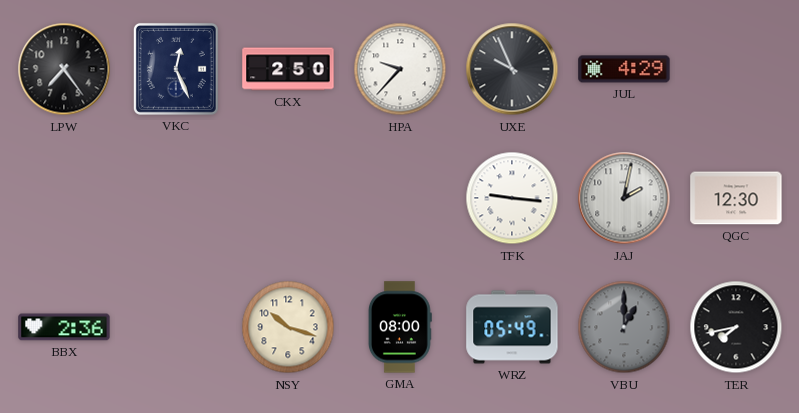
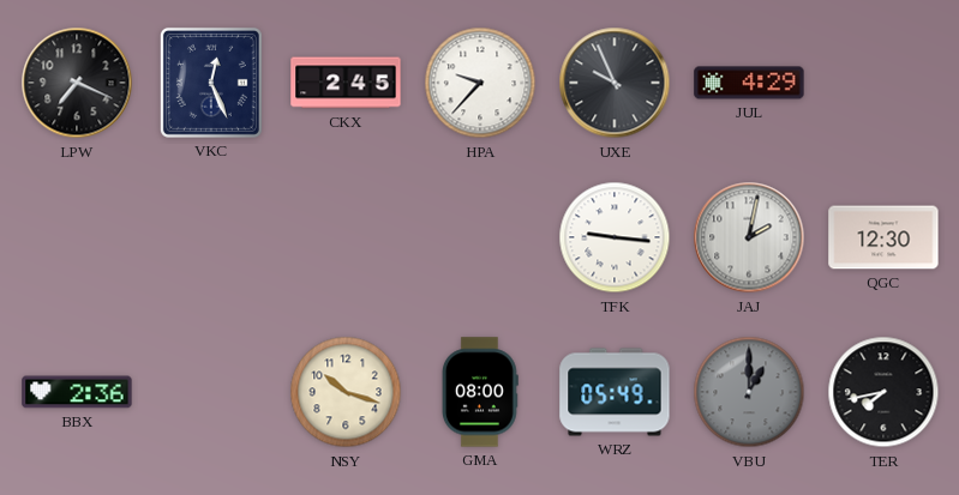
LPW: 7:24 -> 7:19
CKX: 2:50 -> 2:45
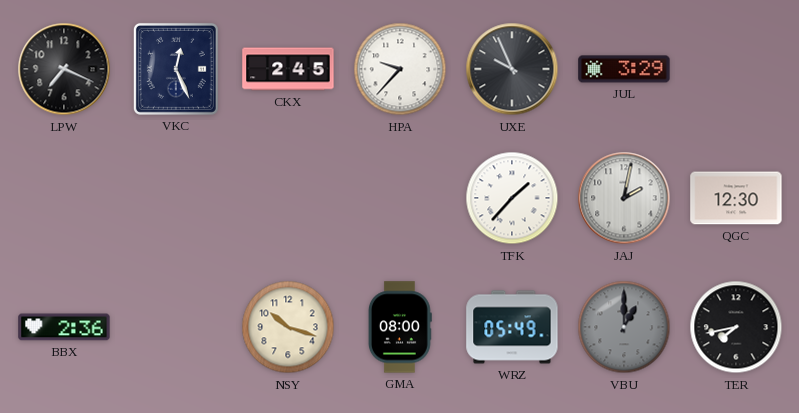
JUL: 4:29 -> 3:29
TFK: 9:16 -> 1:37
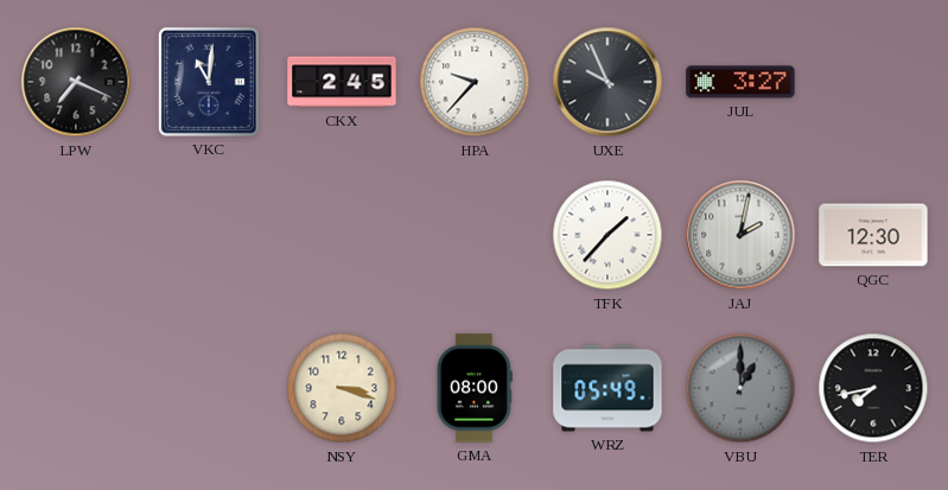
VKC: 12:26 -> 11:01
JUL: 3:29 -> 3:27
BBX: 2:36 -> none
NSY: 10:18 -> 3:18
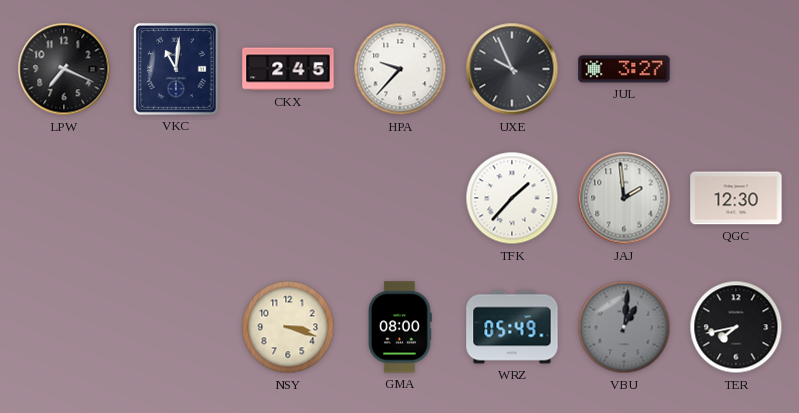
JAJ: 2:02 -> 1:59
VBU: 1:00 -> 1:01
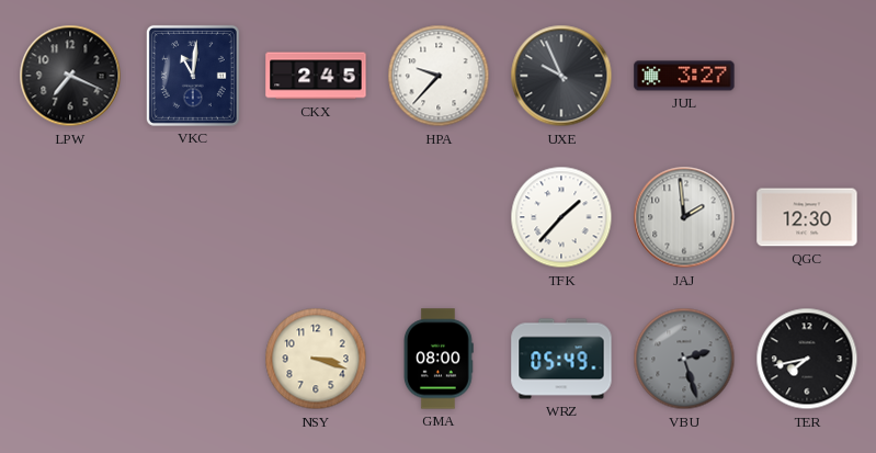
VBU: 1:01 -> 2:27
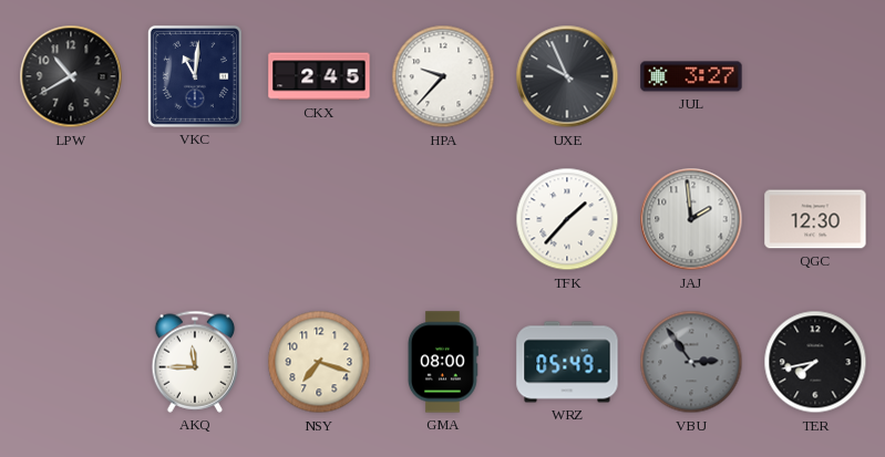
LPW: 7:19 -> 10:40
AKQ: none -> 11:45
NSY: 3:18 -> 7:18
VBU: 2:27 -> 2:54
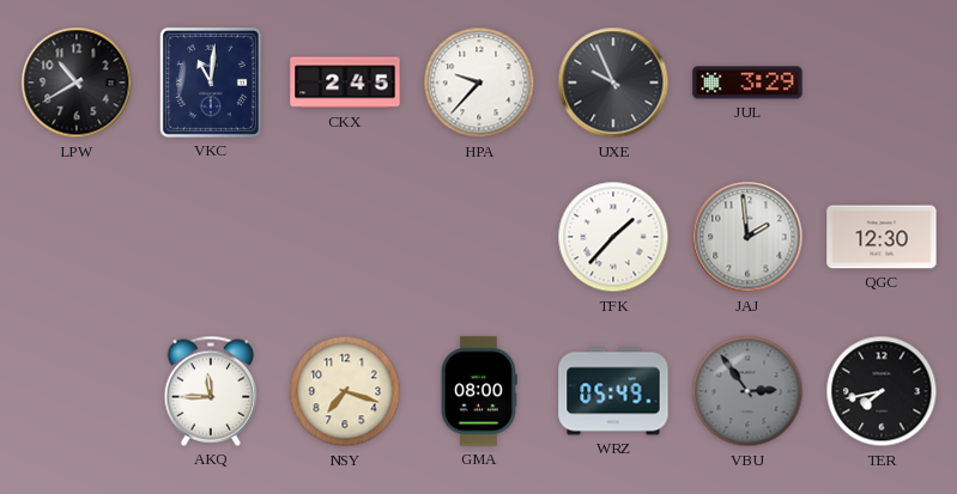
JUL: 3:27 -> 3:29
